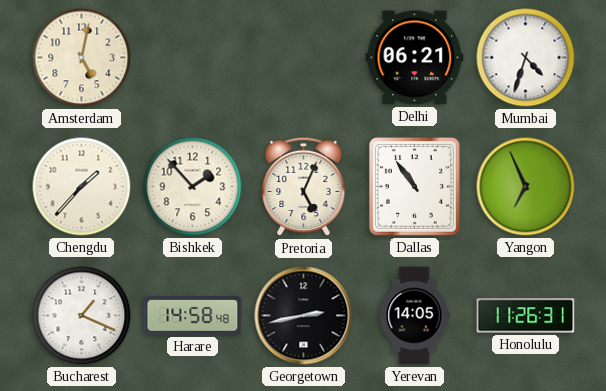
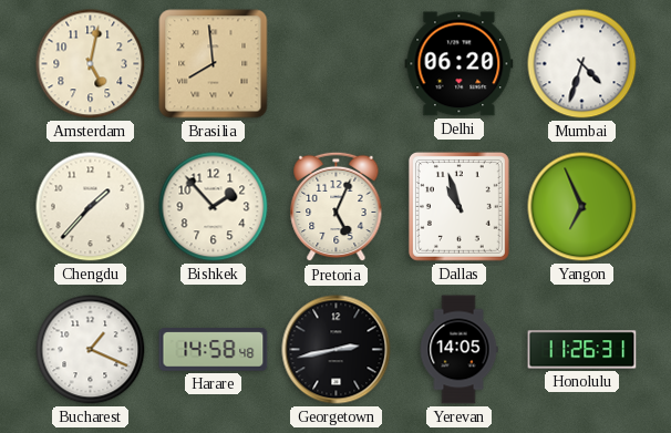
Brasilia: none -> 7:59
Delhi: 06:21 -> 06:20
Dallas: 10:54 -> 10:57
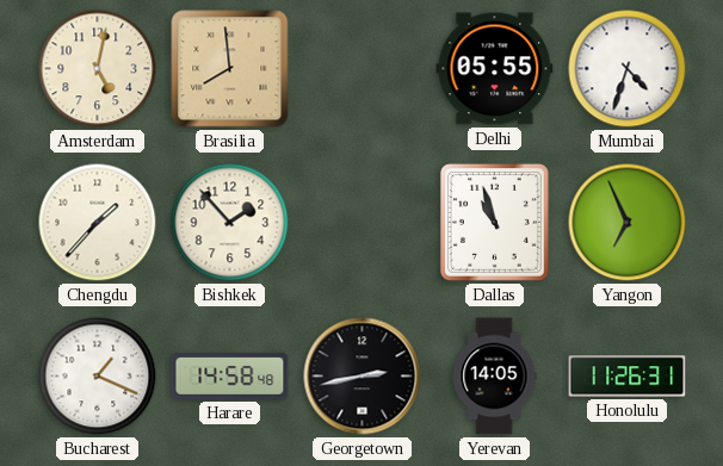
Delhi: 06:20 -> 05:55
Pretoria: 5:04 -> none
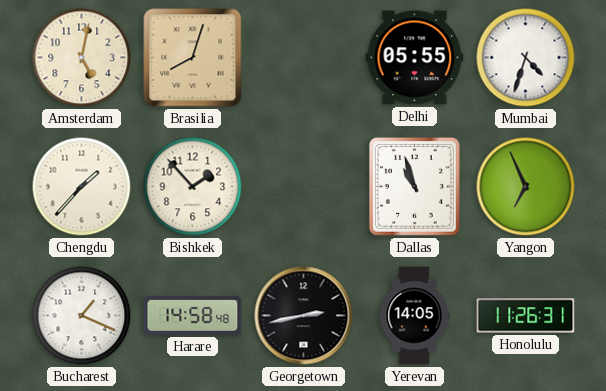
Brasilia: 7:59 -> 8:03
